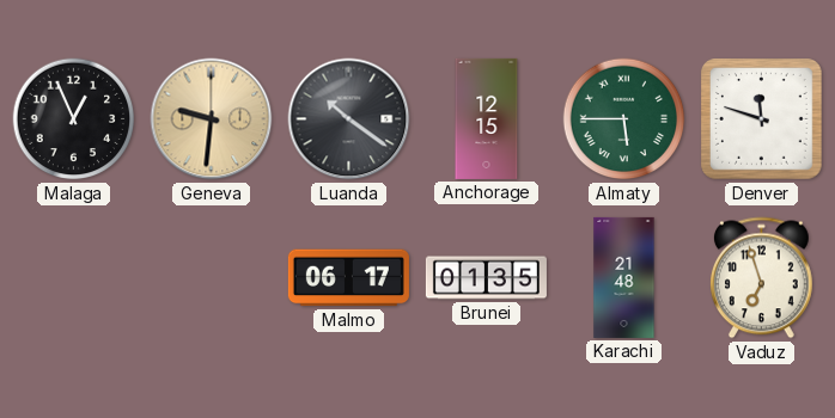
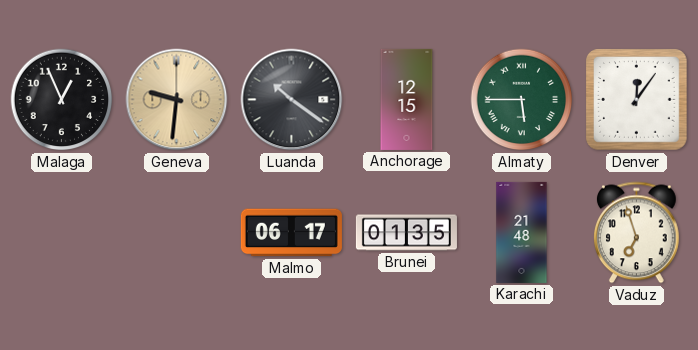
Denver: 11:48 -> 12:06
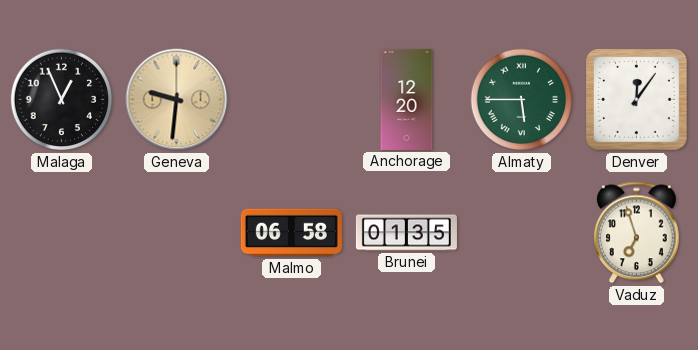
Luanda: 10:21 -> none
Anchorage: 12:15 -> 12:20
Malmo: 06:17 -> 06:58
Karachi: 21:48 -> none
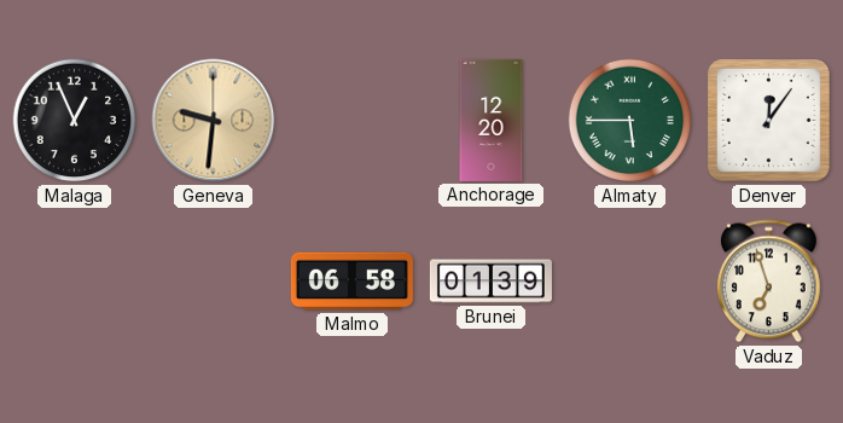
Brunei: 01:35 -> 01:39
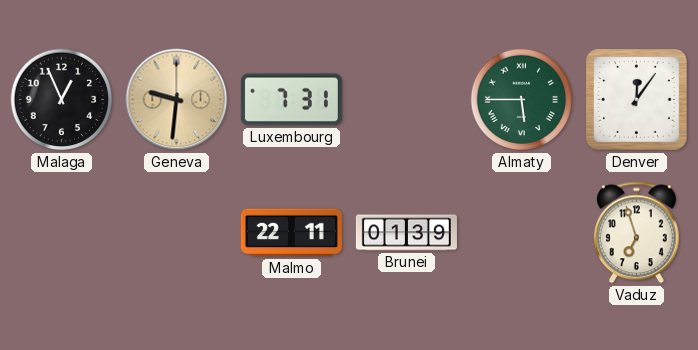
Luxembourg: none -> 7:31
Anchorage: 12:20 -> none
Malmo: 06:58 -> 22:11
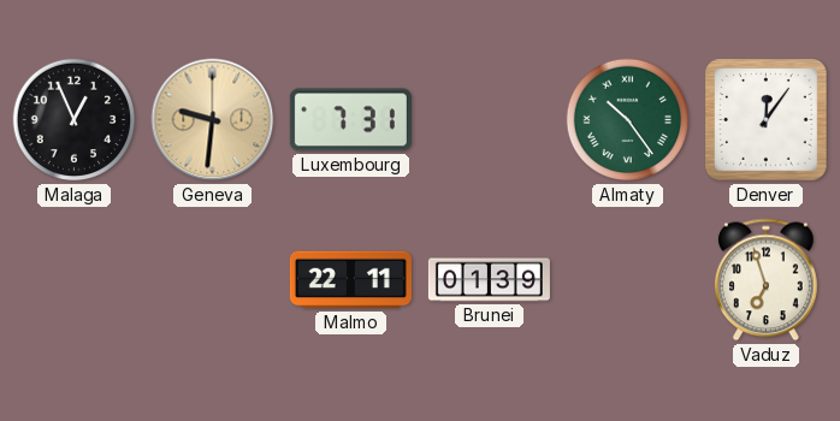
Almaty: 5:45 -> 10:24
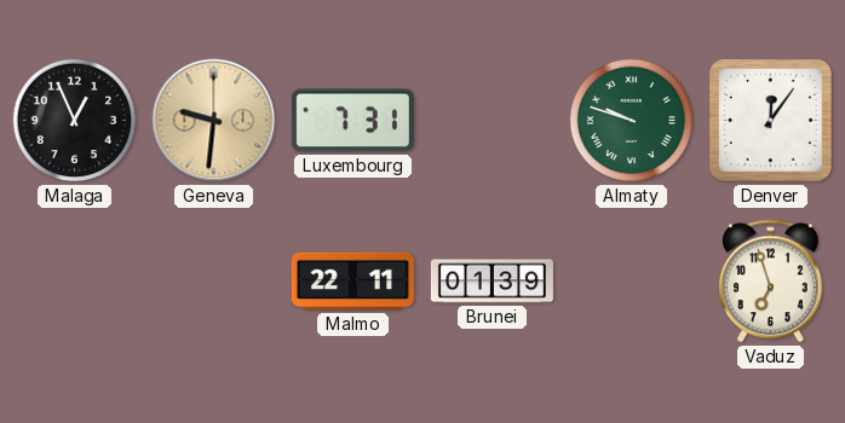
Almaty: 10:24 -> 9:48
